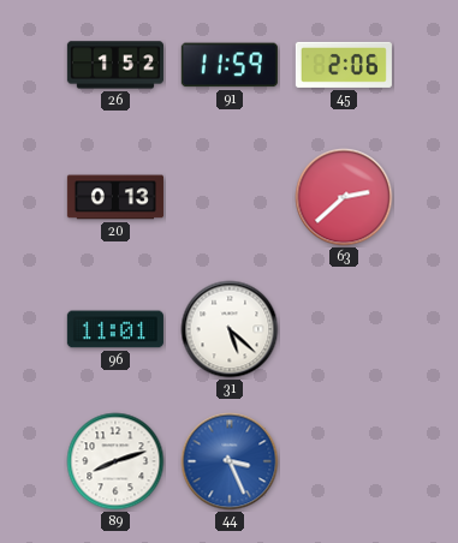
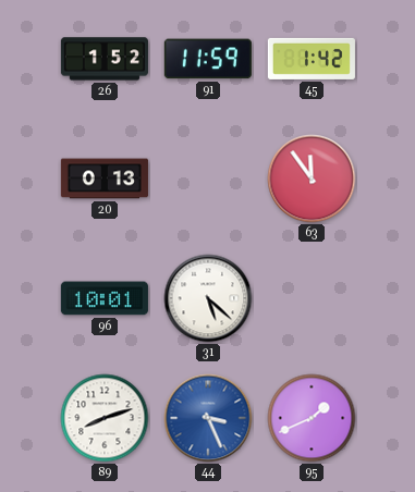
45: 2:06 -> 1:42
63: 2:38 -> 11:54
96: 11:01 -> 10:01
95: none -> 1:41
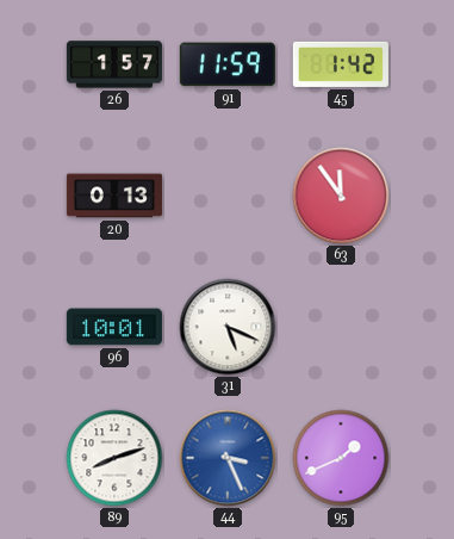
26: 1:52 -> 1:57
31: 5:22 -> 5:19
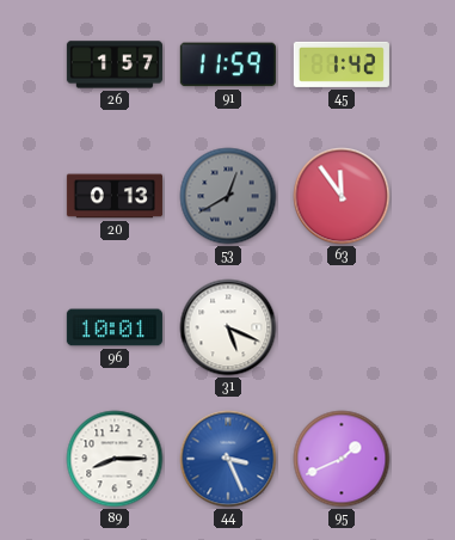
53: none -> 12:40
89: 8:12 -> 8:15
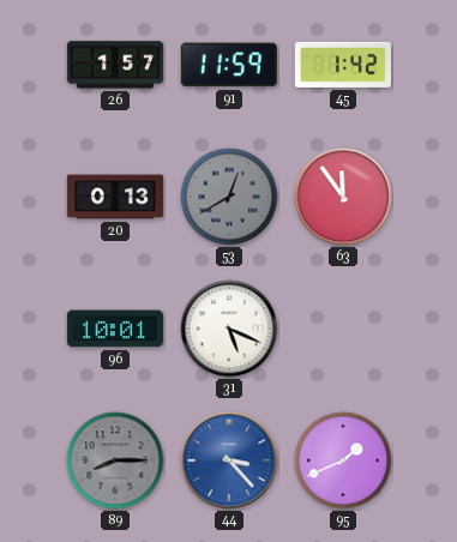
89 dial: white -> grey
44: 3:26 -> 3:23
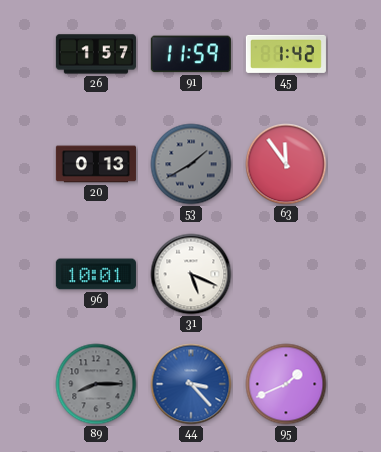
53: 12:40 -> 1:40
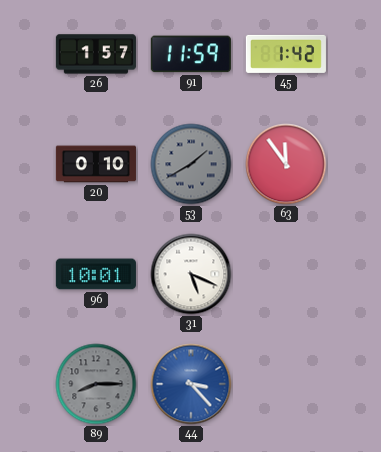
20: 0:13 -> 0:10
95: 1:41 -> none
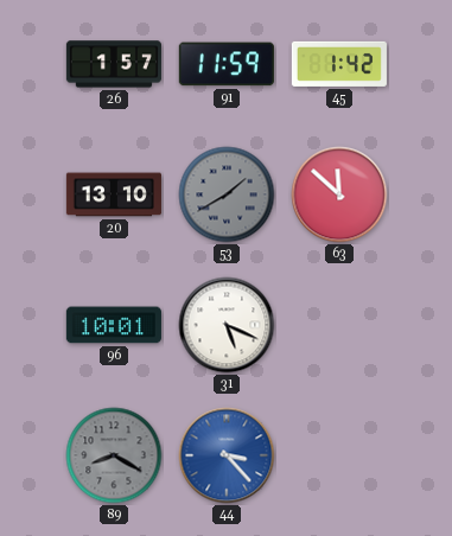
20: 0:10 -> 13:10
63: 11:54 -> 11:52
89: 8:15 -> 8:20
